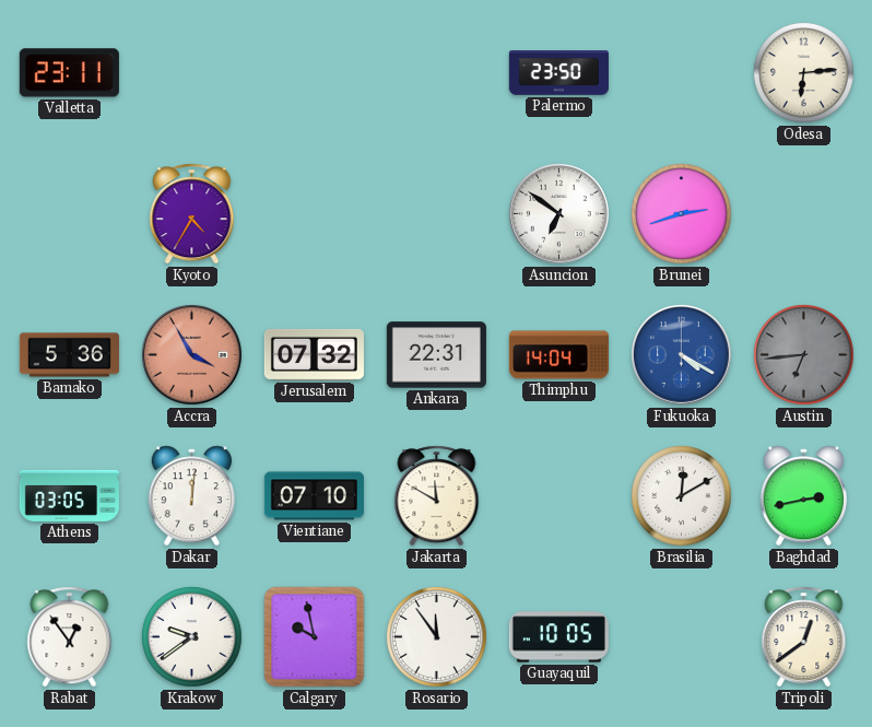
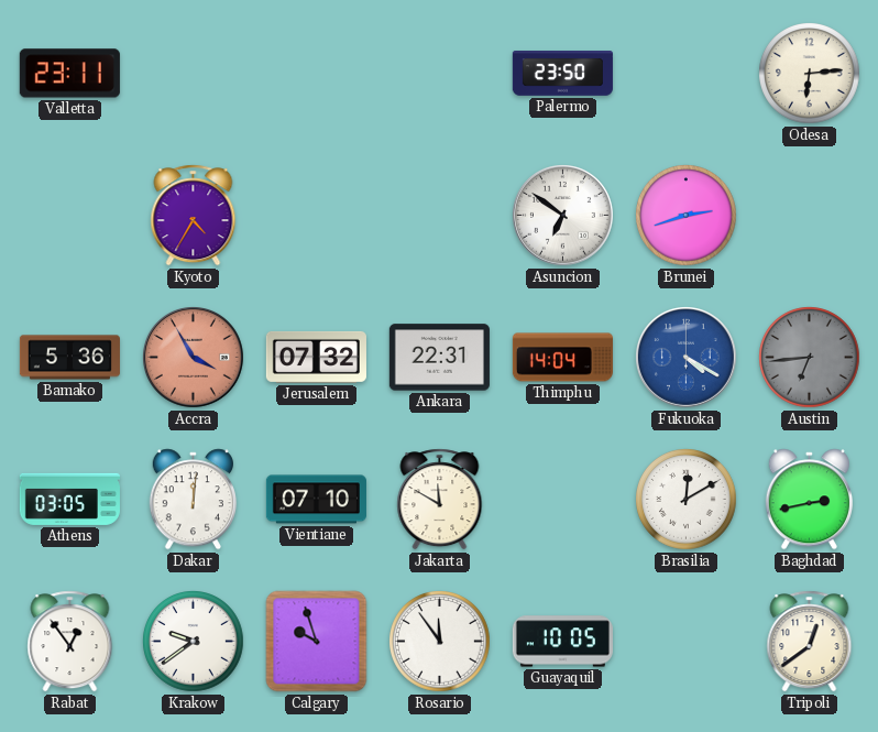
Calgary: 9:58 -> 9:57
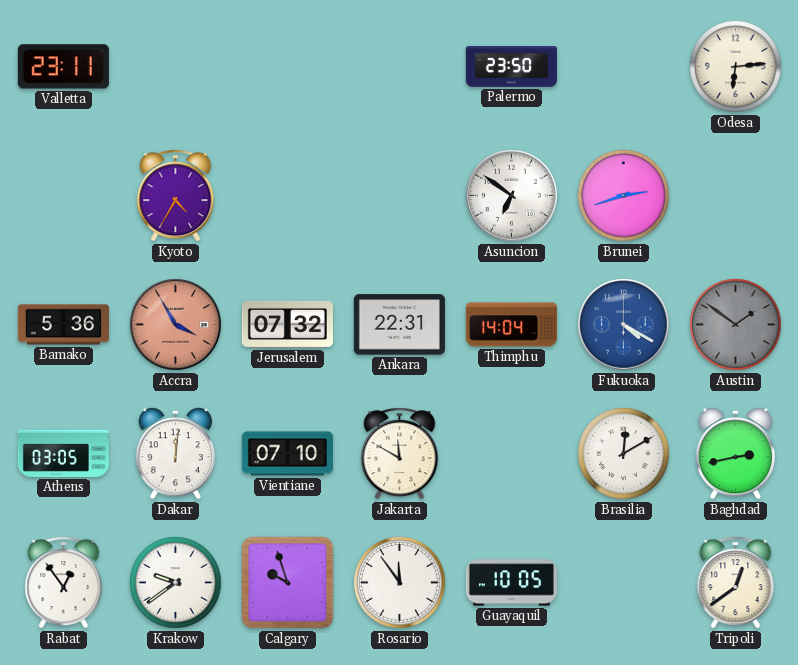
Austin: 6:44 -> 1:51
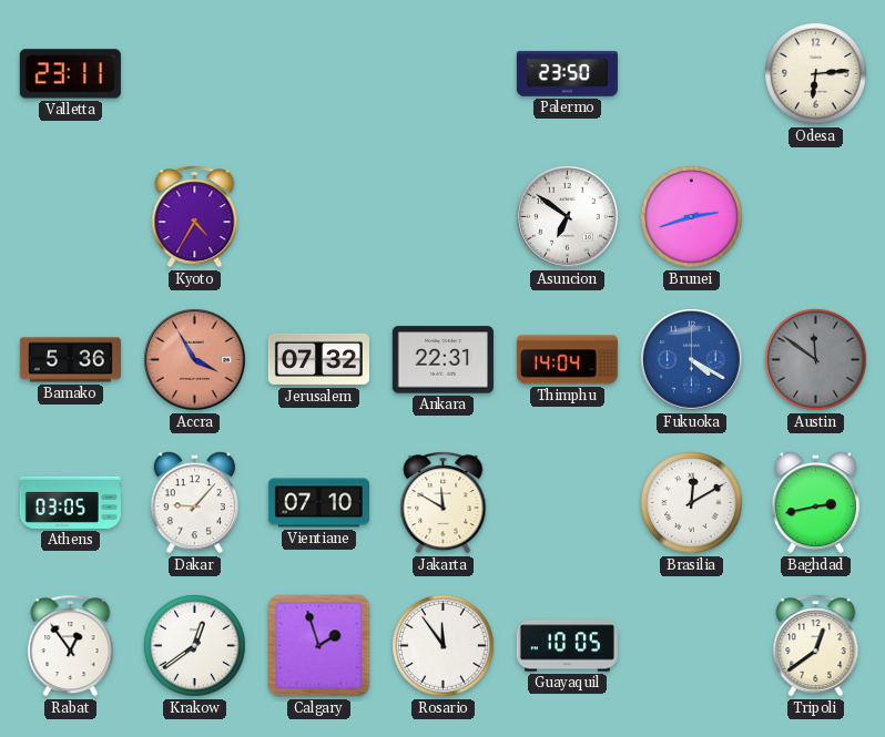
Austin: 1:51 -> 11:51
Dakar: 12:01 -> 9:07
Krakow: 9:39 -> 12:39
Calgary: 9:57 -> 1:57
